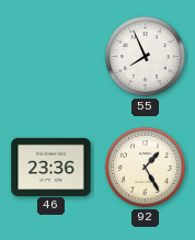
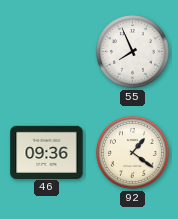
46: 23:36 -> 09:36
92: 1:25 -> 1:21
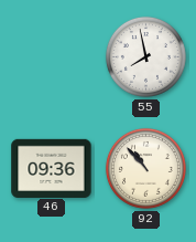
55: 7:56 -> 7:58
92: 1:21 -> 10:53
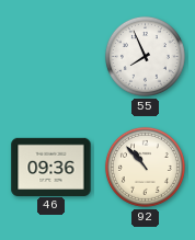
55: 7:58 -> 7:56
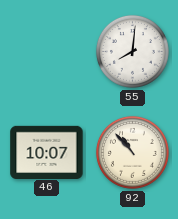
55: 7:56 -> 8:01
46: 09:36 -> 10:07
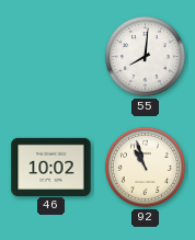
46: 10:07 -> 10:02
92: 10:53 -> 10:57
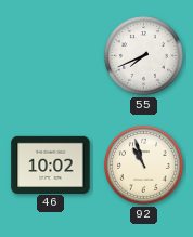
55: 8:01 -> 7:41
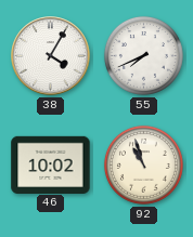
38: none -> 4:05
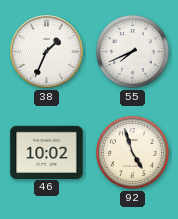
38: 4:05 -> 1:34
92: 10:57 -> 4:57
